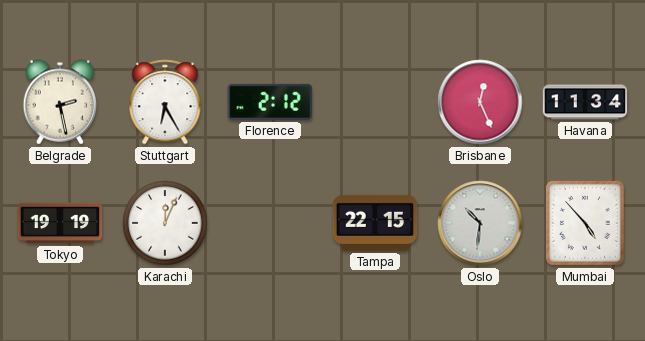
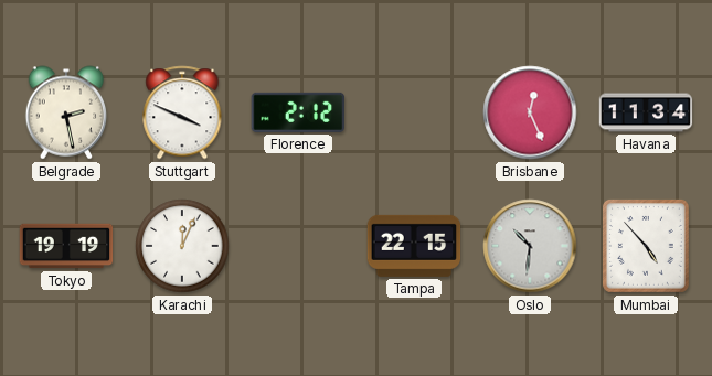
Stuttgart: 6:25 -> 3:49
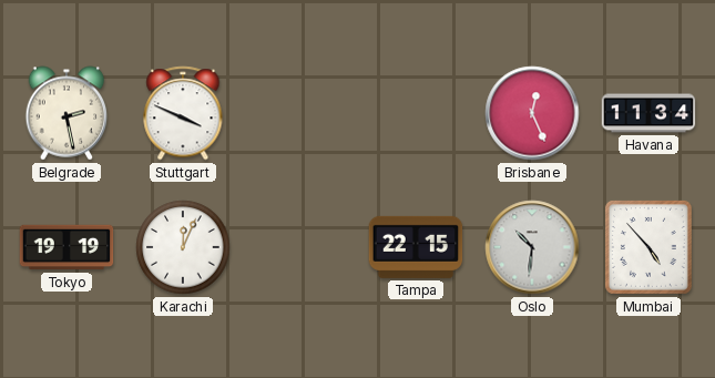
Florence: 2:12 -> none
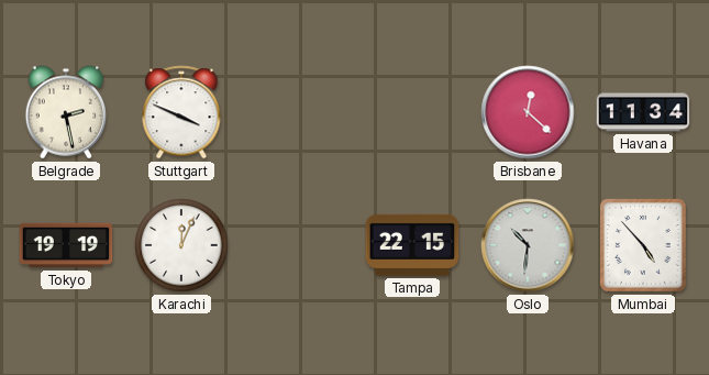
Brisbane: 12:26 -> 12:22
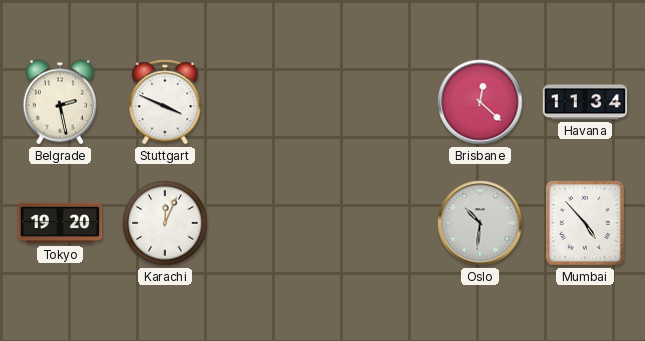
Tokyo: 19:19 -> 19:20
Tampa: 22:15 -> none
